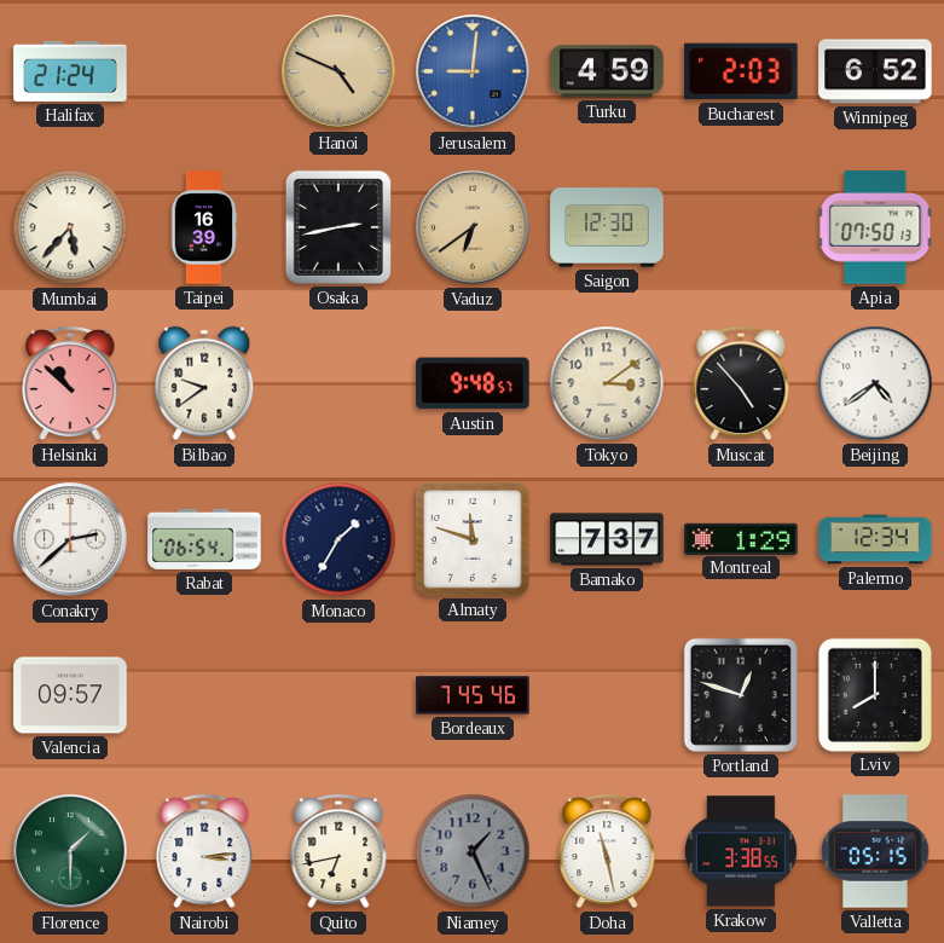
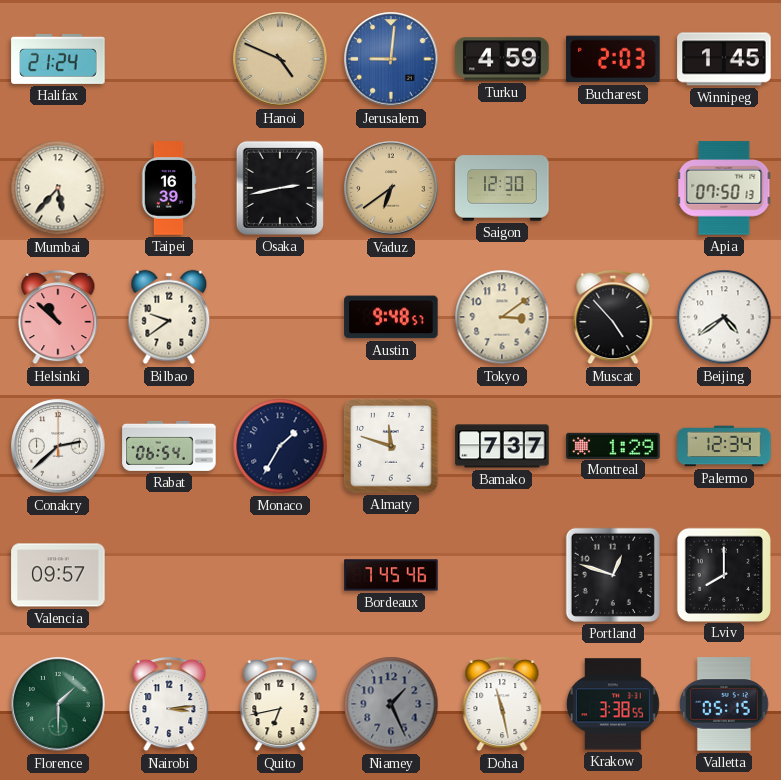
Winnipeg: 6:52 -> 1:45
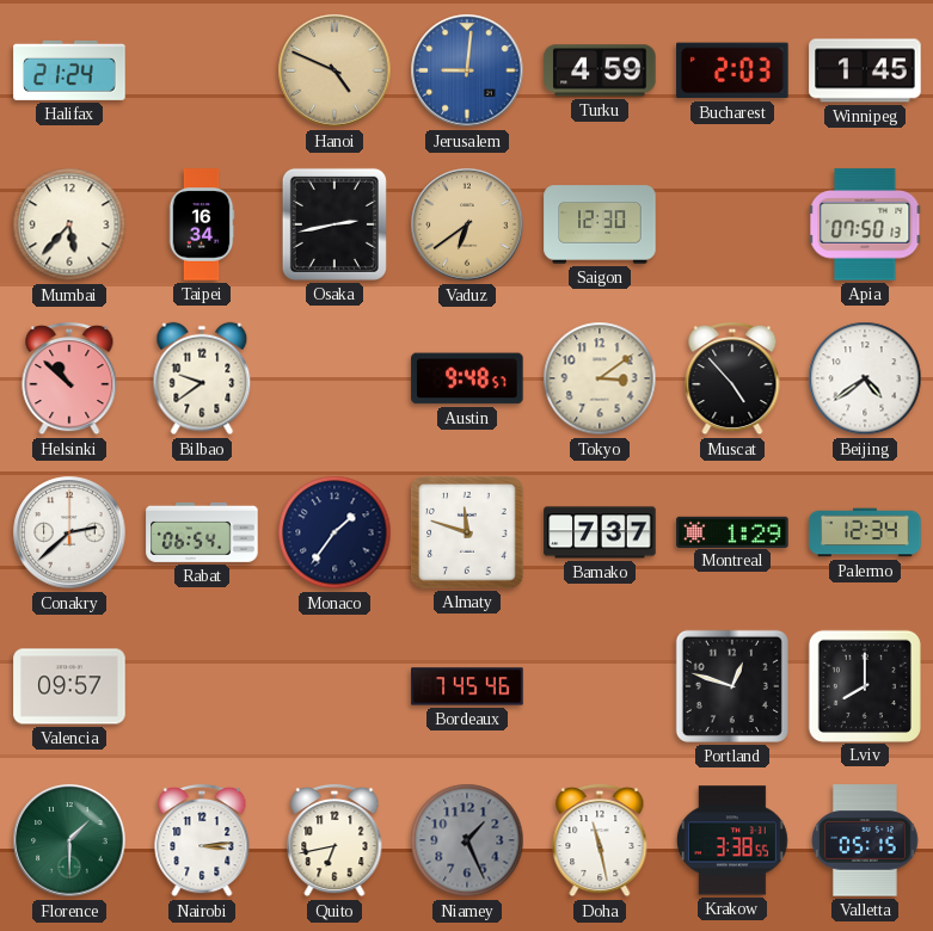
Taipei: 16:39 -> 16:34
Monaco: 1:35 -> 1:36
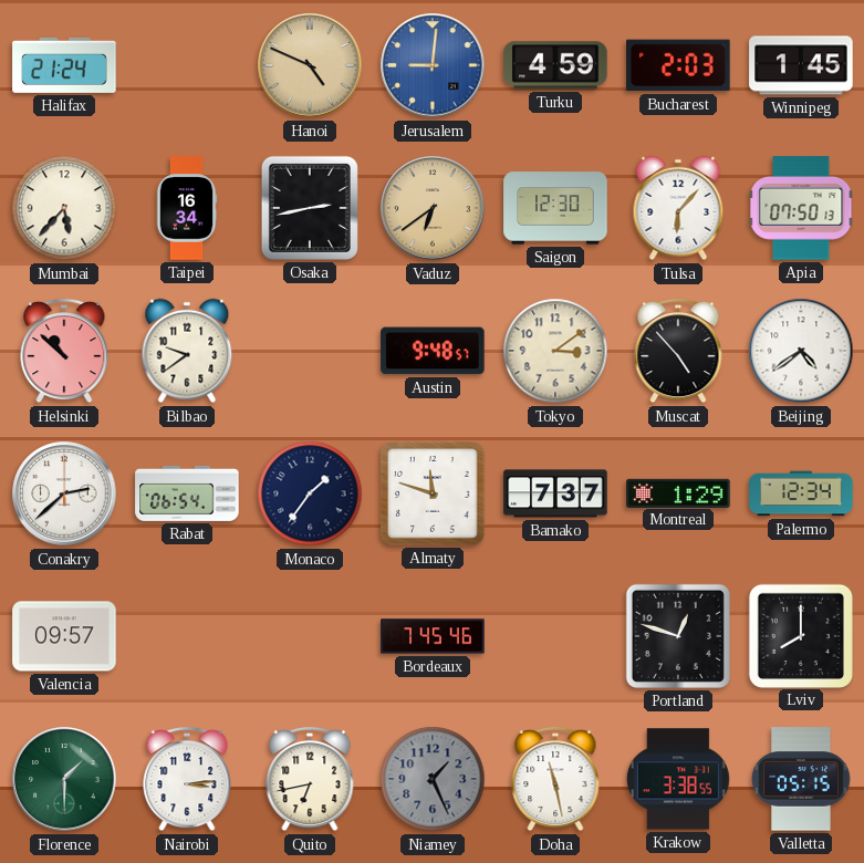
Tulsa: none -> 6:07
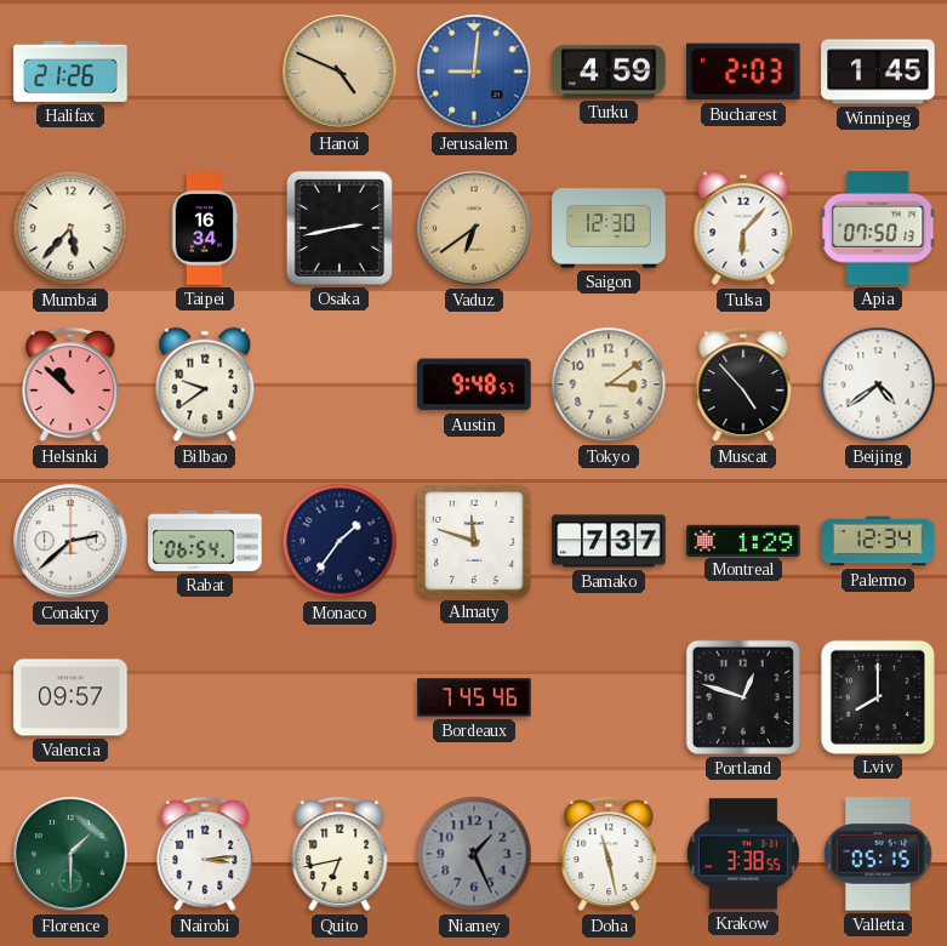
Halifax: 21:24 -> 21:26
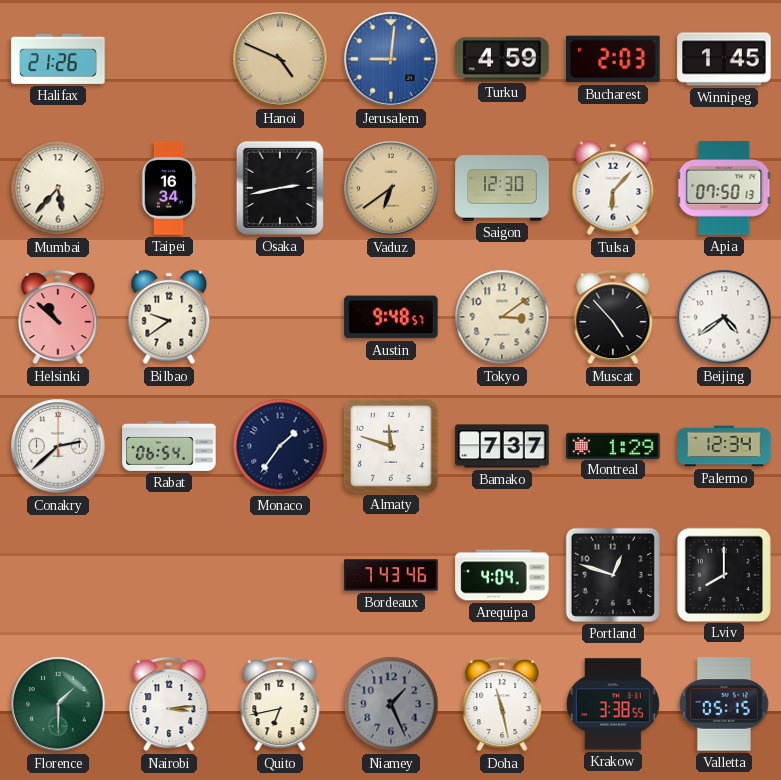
Valencia: 09:57 -> none
Bordeaux: 7:45 -> 7:43
Arequipa: none -> 4:04
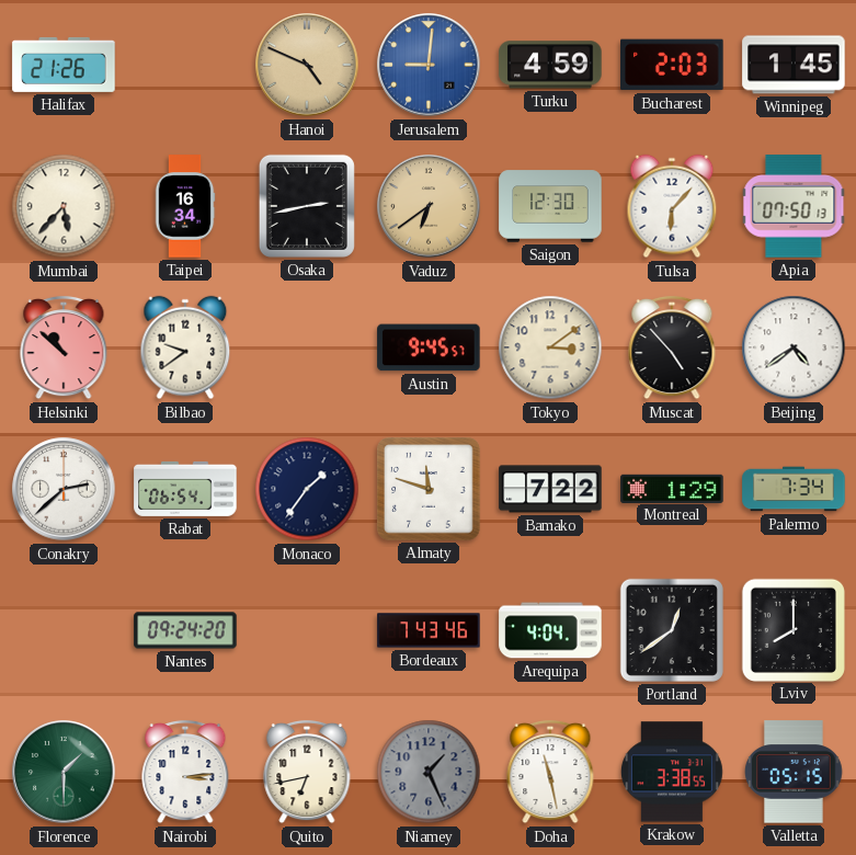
Austin: 9:48 -> 9:45
Bamako: 7:37 -> 7:22
Palermo: 12:34 -> 7:34
Nantes: none -> 09:24
Portland: 12:48 -> 12:39
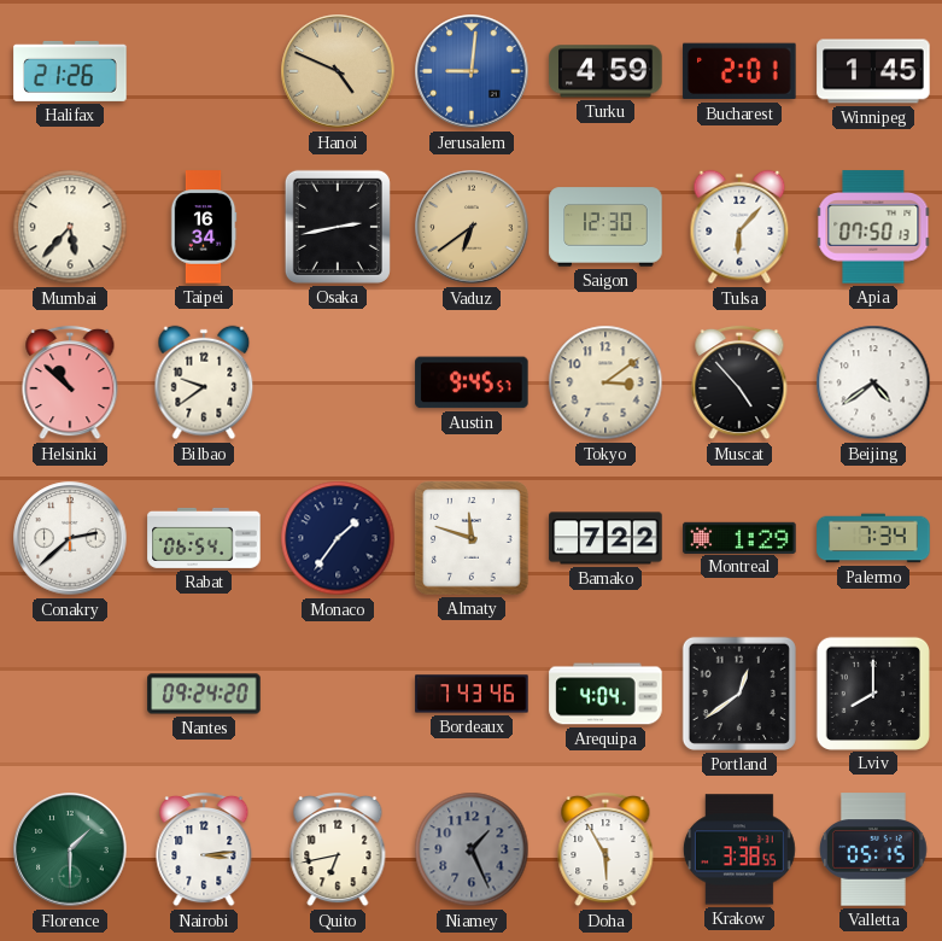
Bucharest: 2:03 -> 2:01
Doha: 11:28 -> 5:55
